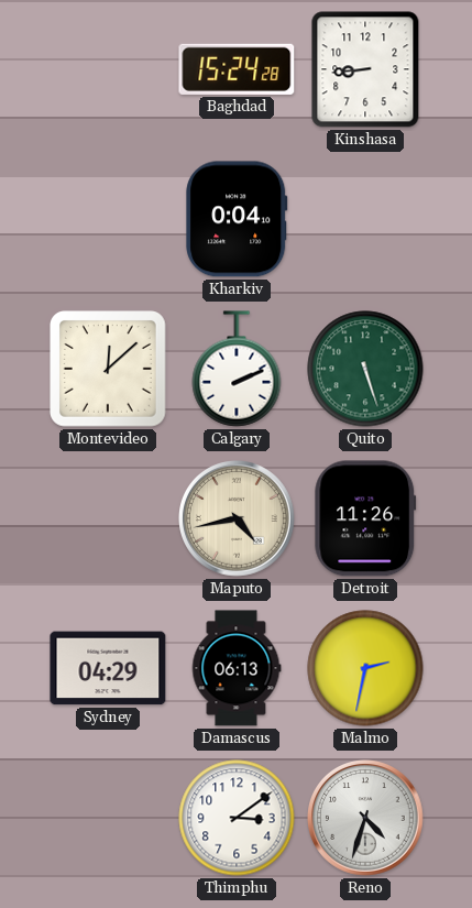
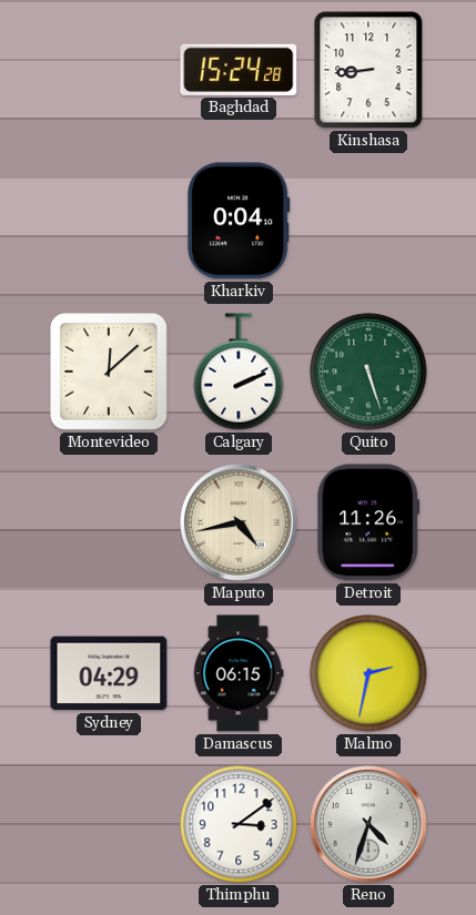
Damascus: 06:13 -> 06:15
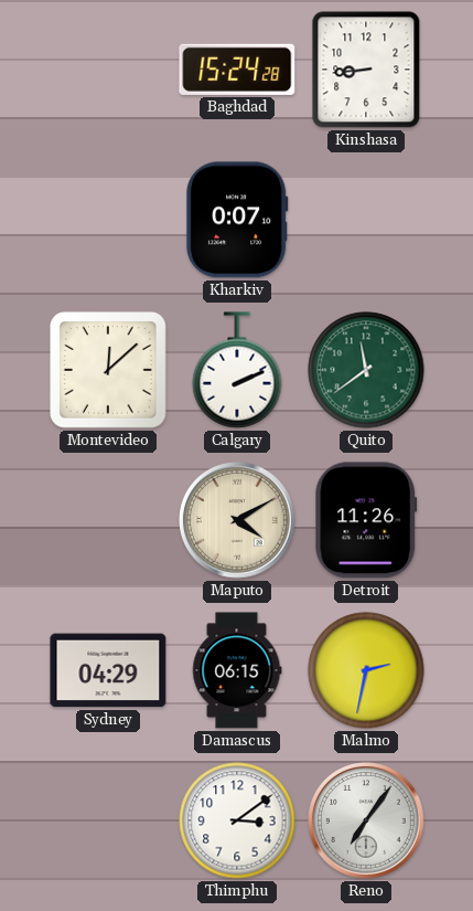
Kharkiv: 0:04 -> 0:07
Quito: 5:27 -> 11:39
Maputo: 4:43 -> 4:10
Reno: 4:33 -> 7:06
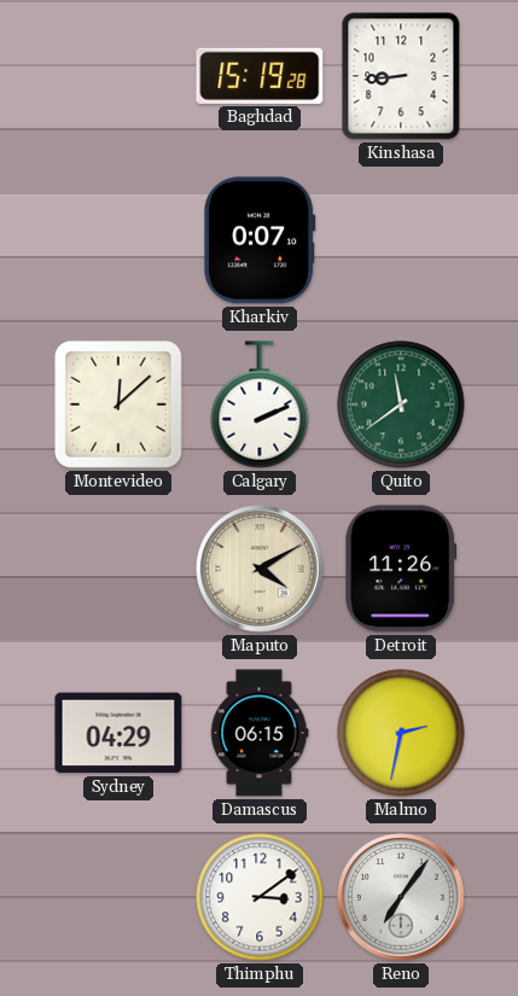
Baghdad: 15:24 -> 15:19
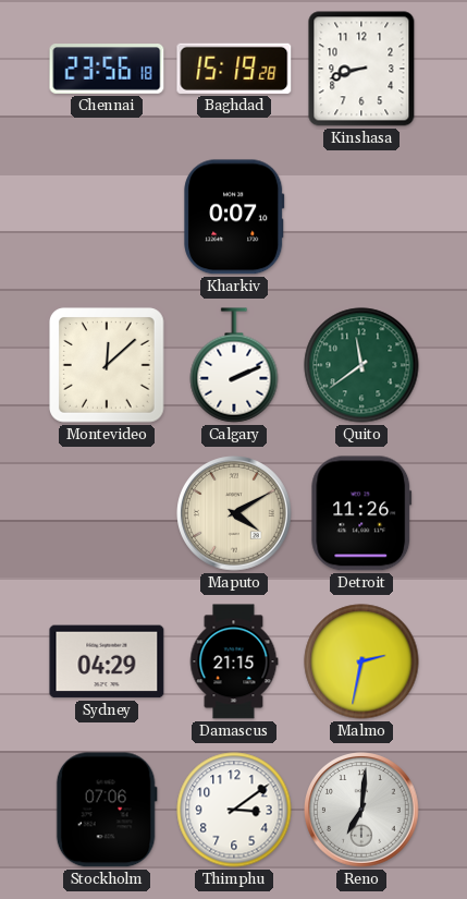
Chennai: none -> 23:56
Kinshasa: 8:44 -> 8:42
Damascus: 06:15 -> 21:15
Stockholm: none -> 07:06
Reno: 7:06 -> 7:01
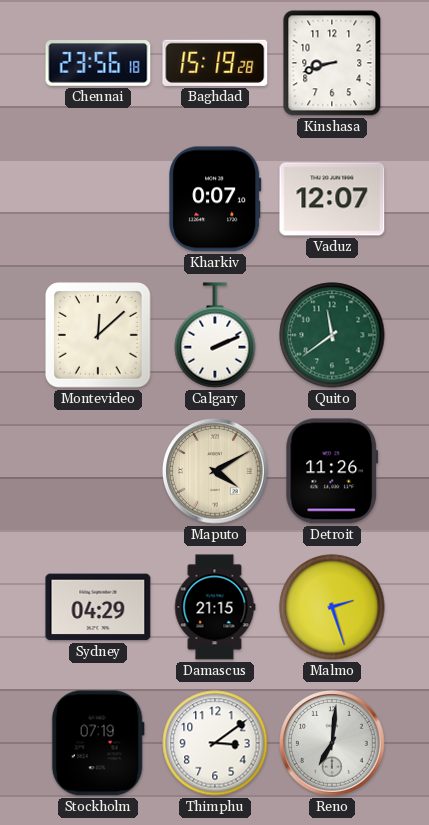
Vaduz: none -> 12:07
Malmo: 2:32 -> 2:27
Stockholm: 07:06 -> 07:19
